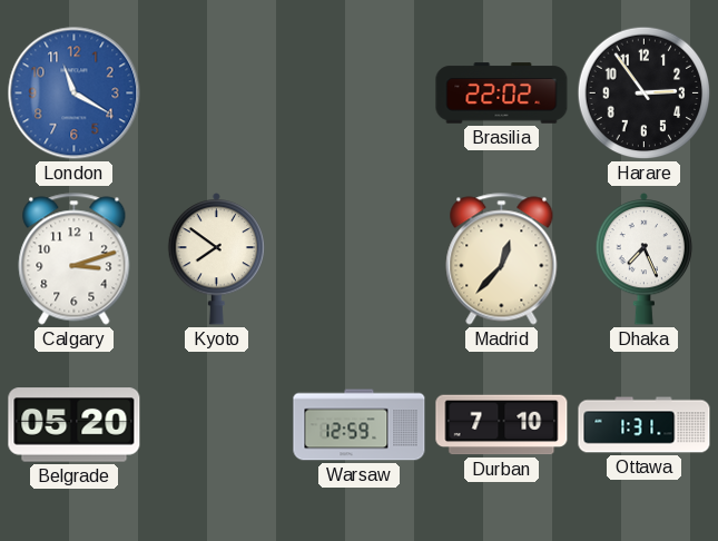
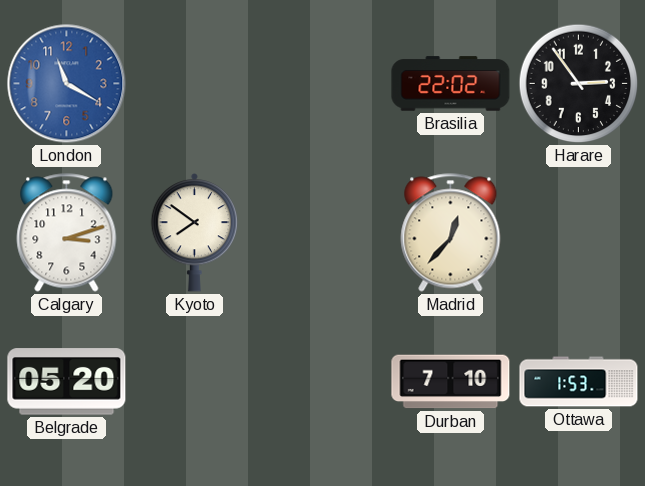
Dhaka: 7:26 -> none
Warsaw: 12:59 -> none
Ottawa: 1:31 -> 1:53
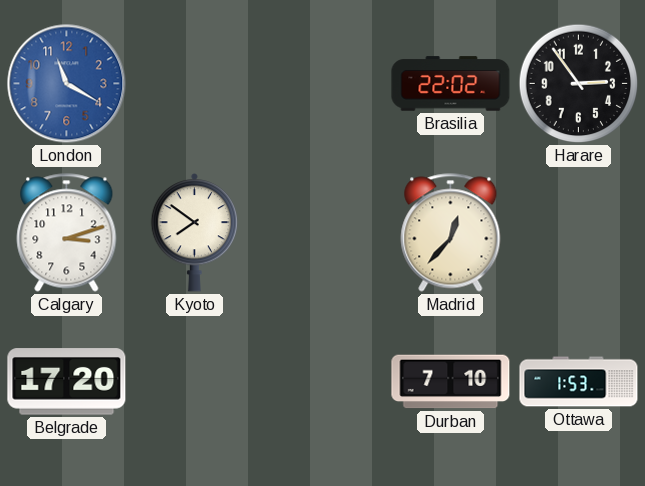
Belgrade: 05:20 -> 17:20
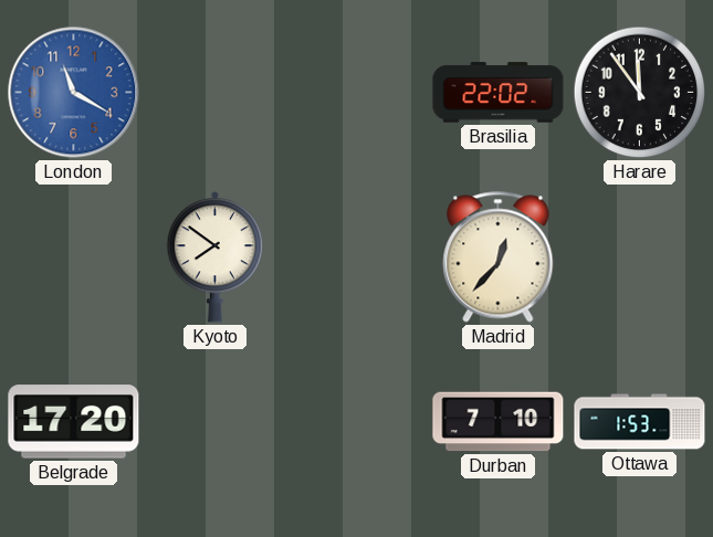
Harare: 2:54 -> 11:54
Calgary: 3:12 -> none
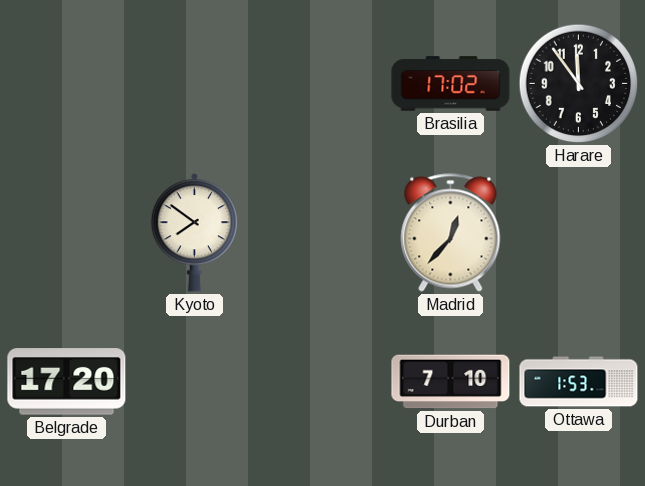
London: 11:20 -> none
Brasilia: 22:02 -> 17:02
